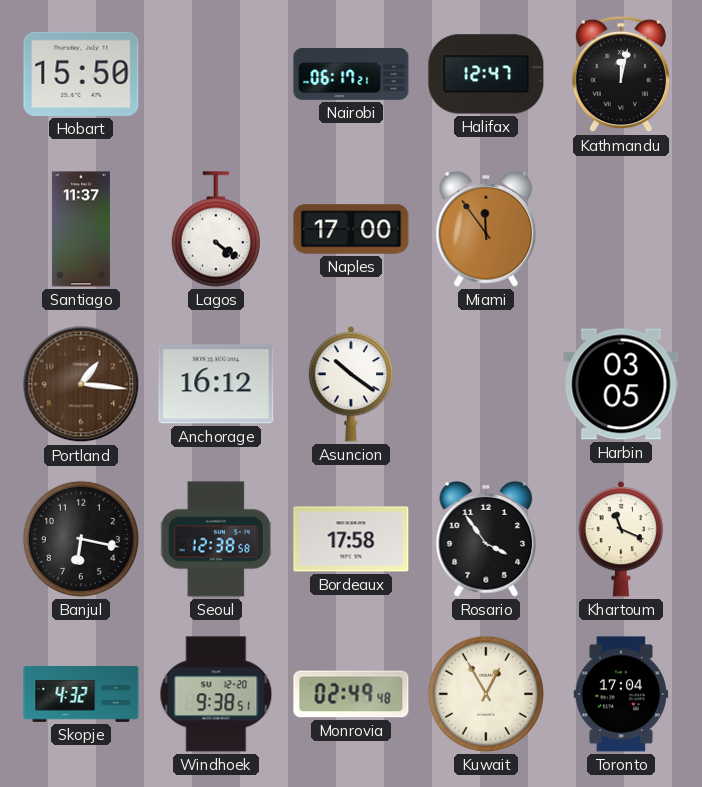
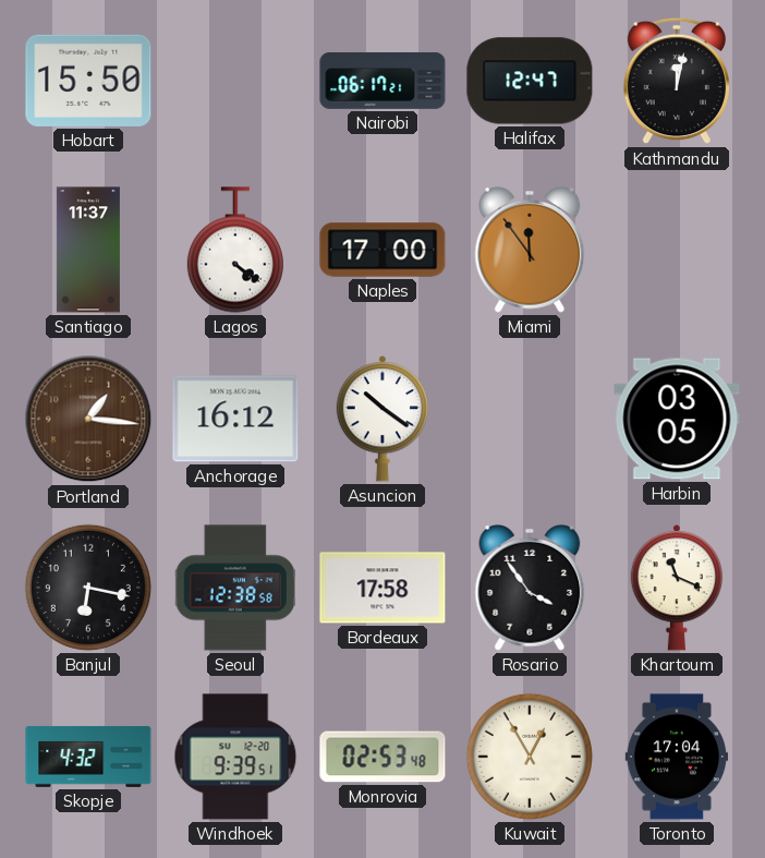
Windhoek: 9:38 -> 9:39
Monrovia: 02:49 -> 02:53
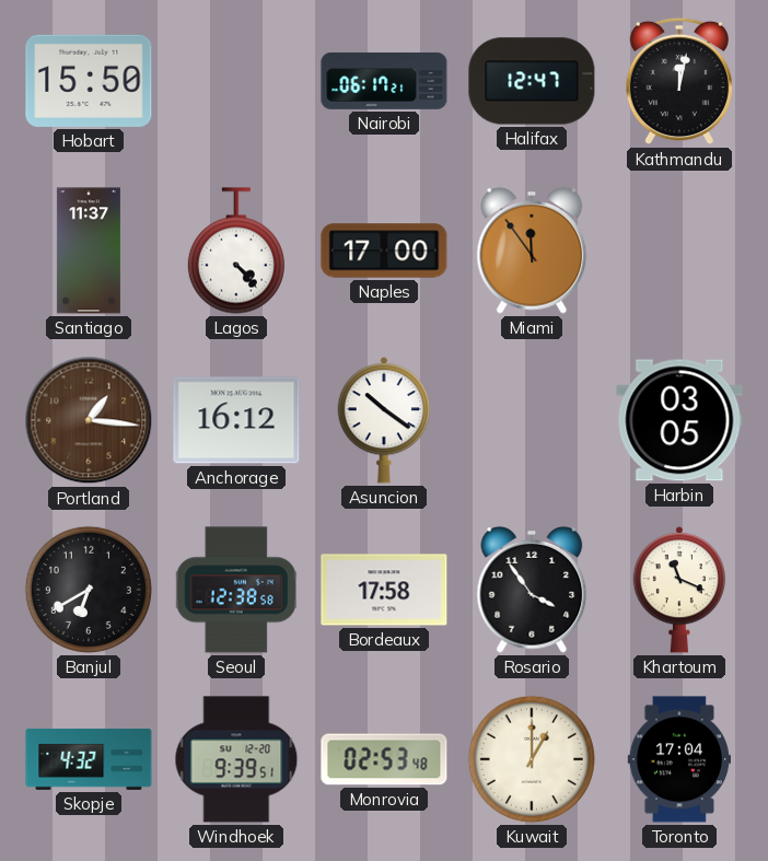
Lagos: 4:21 -> 4:23
Banjul: 6:17 -> 6:40
Kuwait: 12:55 -> 1:00
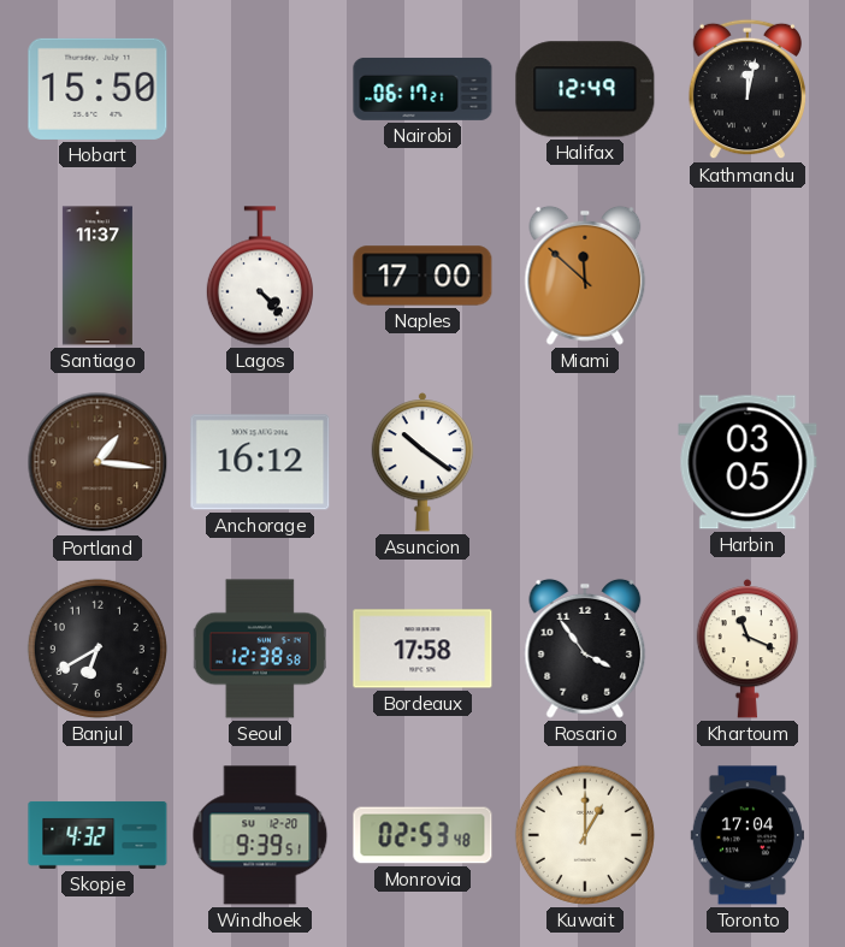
Halifax: 12:47 -> 12:49
Miami: 11:54 -> 11:52
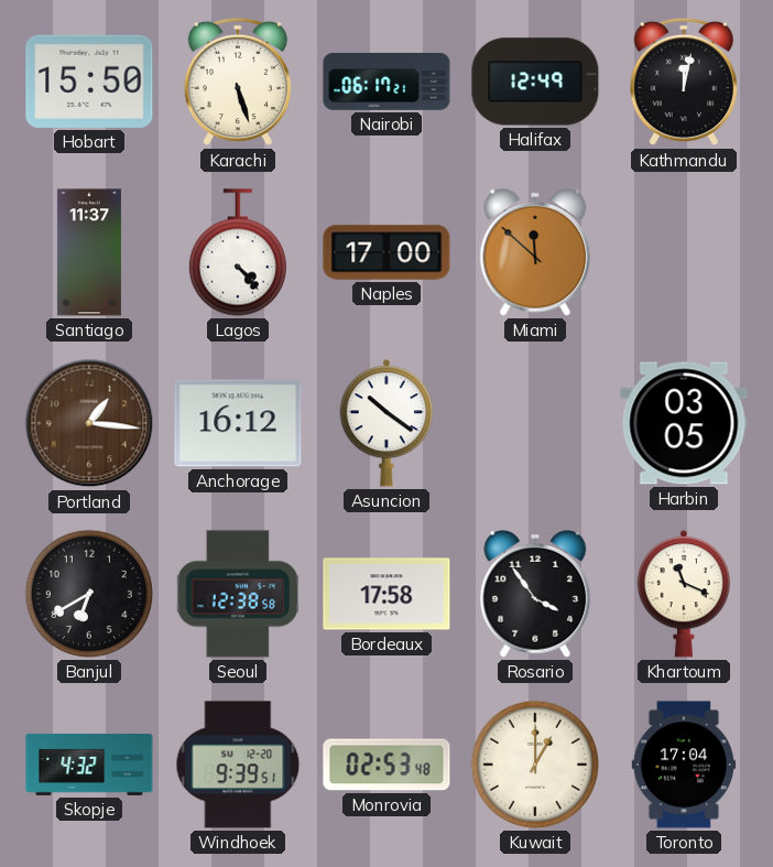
Karachi: none -> 5:27
